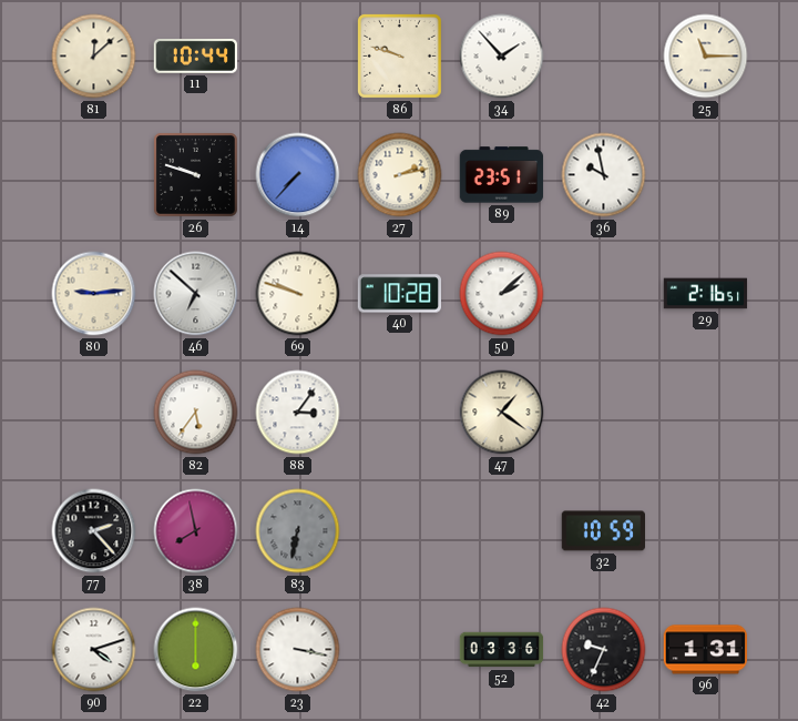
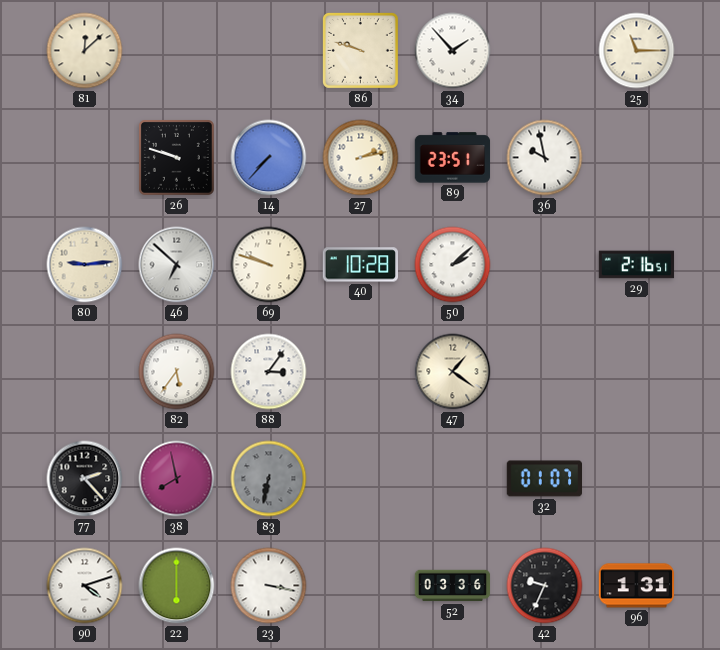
11: 10:44 -> none
32: 10:59 -> 01:07
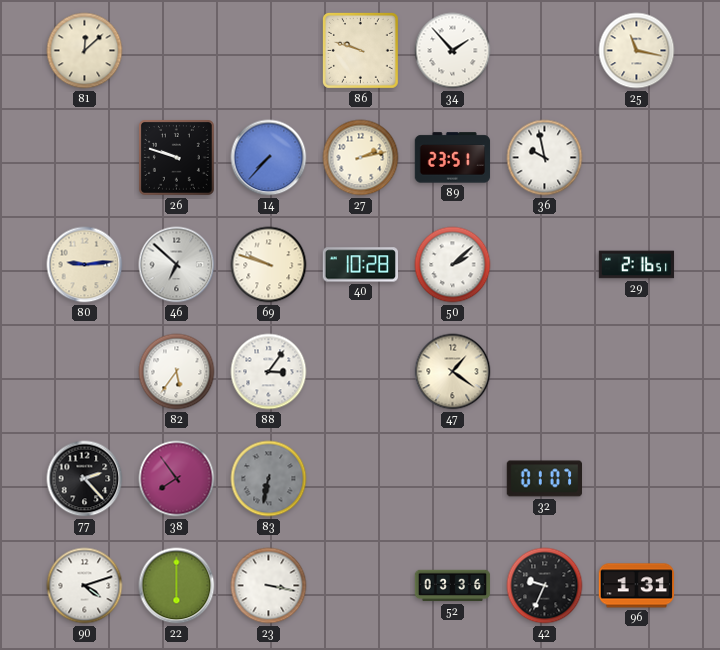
25: 11:15 -> 11:17
38: 7:58 -> 7:54
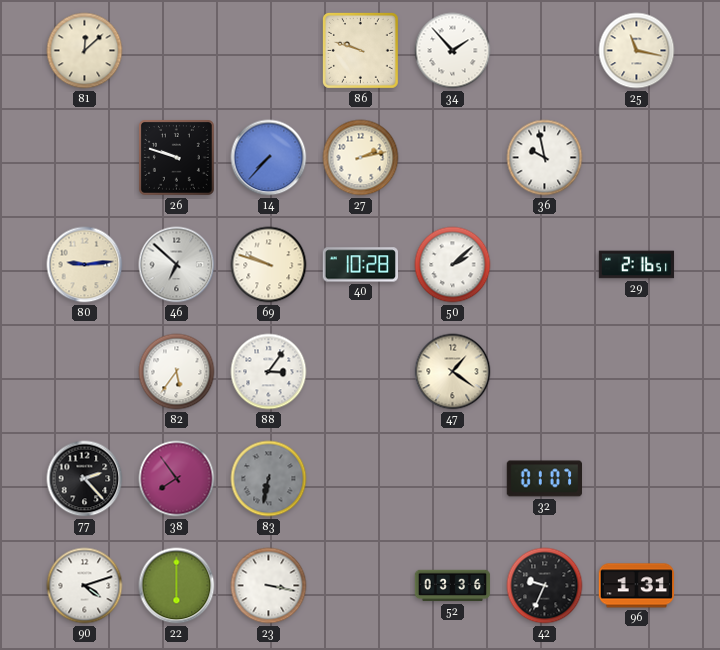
89: 23:51 -> none
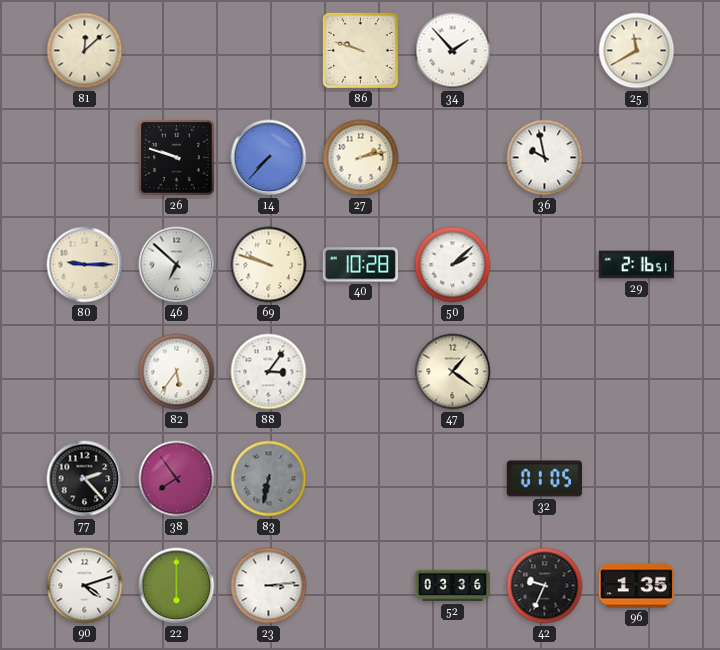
25: 11:17 -> 11:40
80: 9:14 -> 9:15
32: 01:07 -> 01:05
23: 3:17 -> 3:14
96: 1:31 -> 1:35
